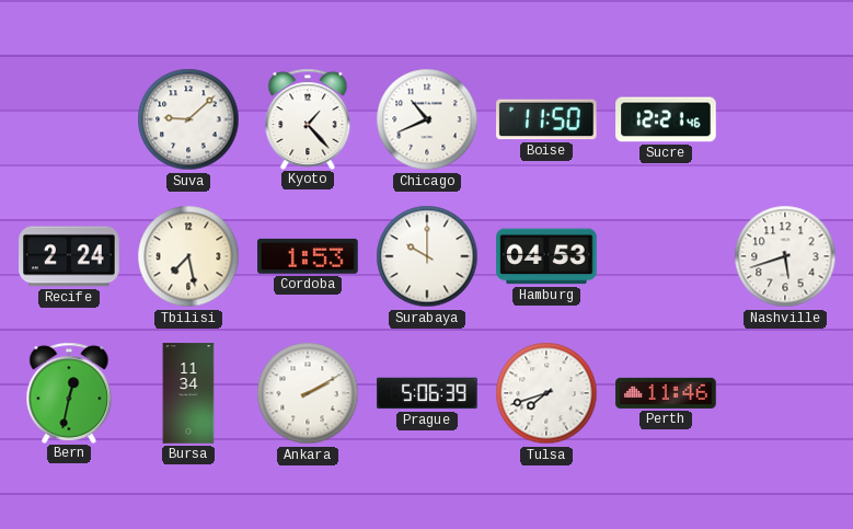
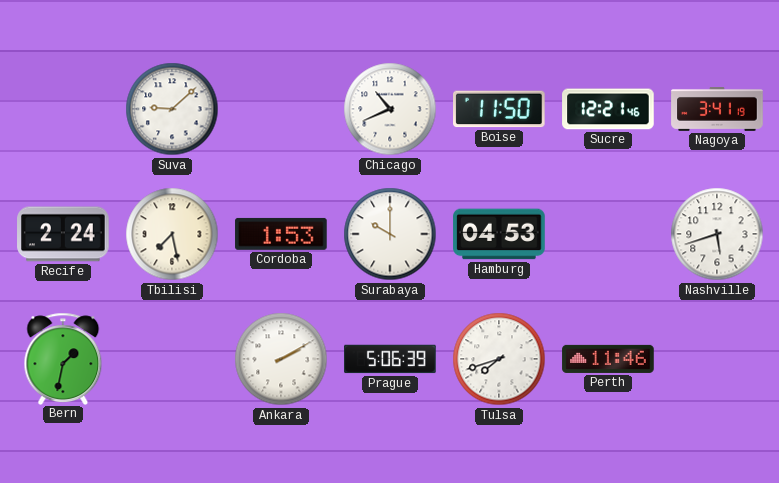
Kyoto: 1:23 -> none
Nagoya: none -> 3:41
Bern: 12:32 -> 1:32
Bursa: 11:34 -> none
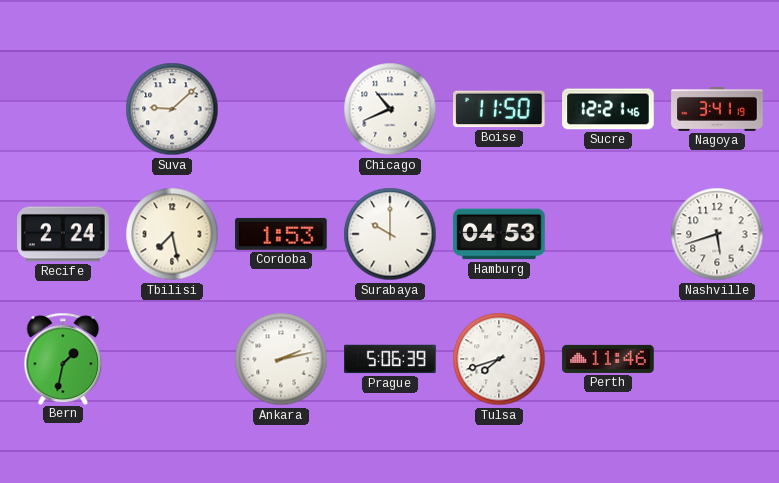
Ankara: 2:10 -> 2:13
